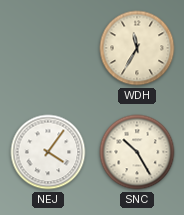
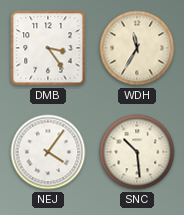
DMB: none -> 3:24
SNC: 10:25 -> 10:29
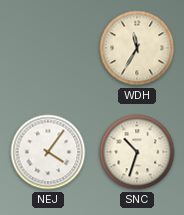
DMB: 3:24 -> none
SNC: 10:29 -> 10:33
